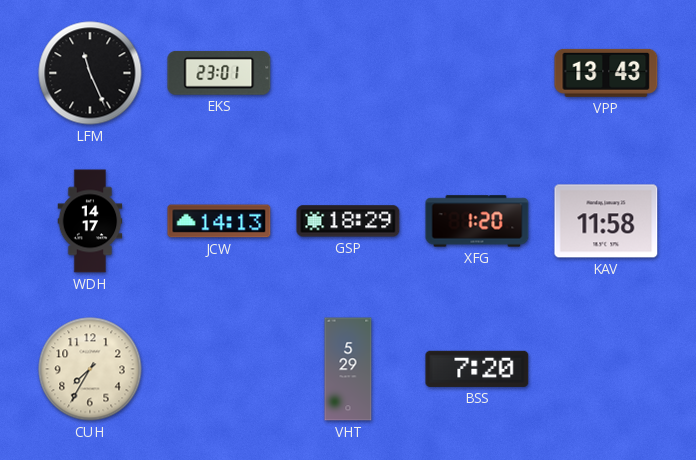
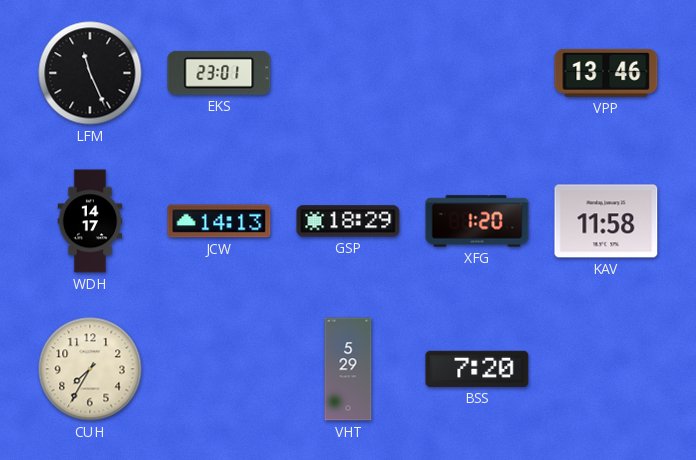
VPP: 13:43 -> 13:46
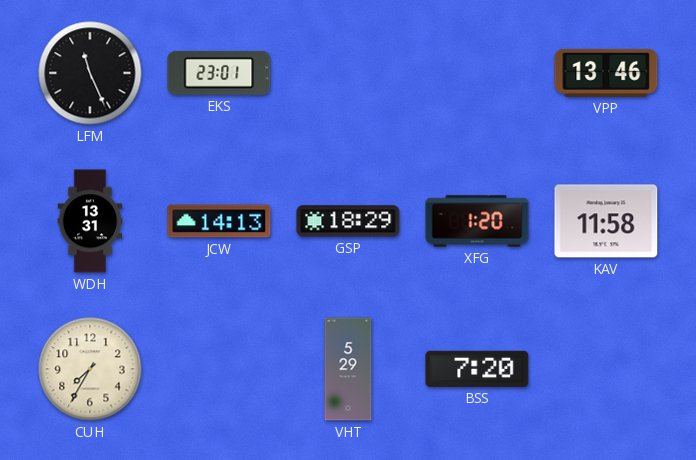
WDH: 14:17 -> 13:31
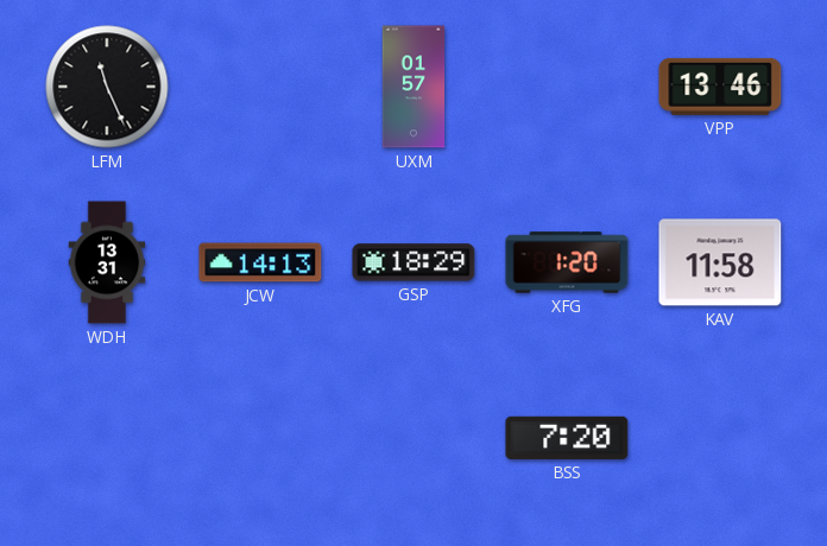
EKS: 23:01 -> none
UXM: none -> 01:57
CUH: 7:35 -> none
VHT: 5:29 -> none
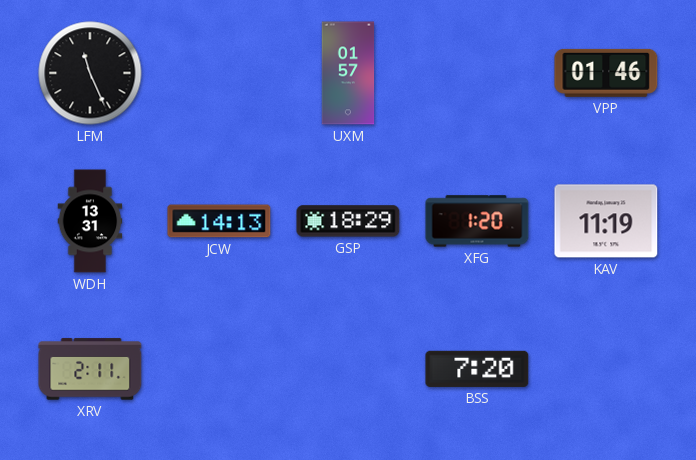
VPP: 13:46 -> 01:46
KAV: 11:58 -> 11:19
XRV: none -> 2:11
